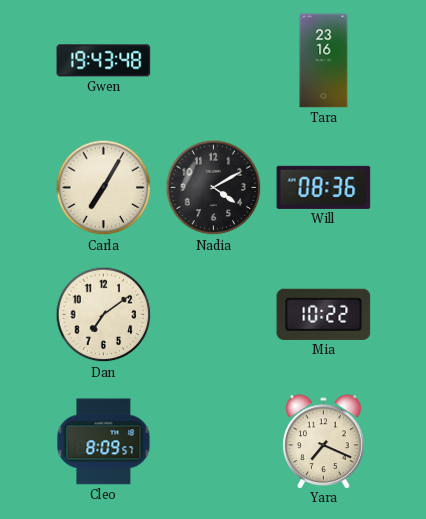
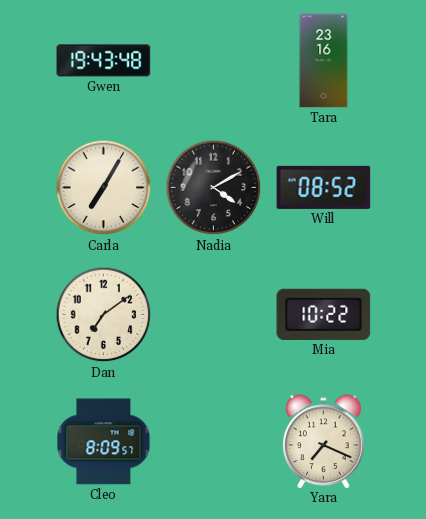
Will: 08:36 -> 08:52
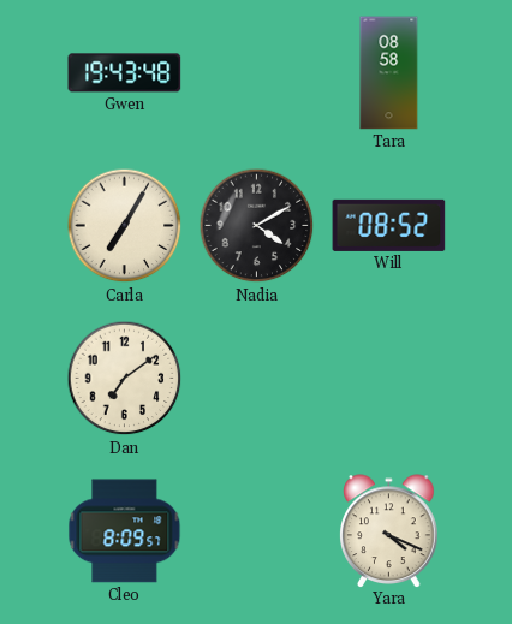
Tara: 23:16 -> 08:58
Mia: 10:22 -> none
Yara: 7:19 -> 4:19
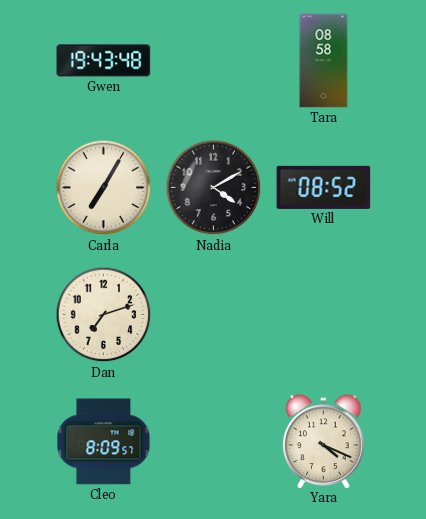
Dan: 7:09 -> 7:12
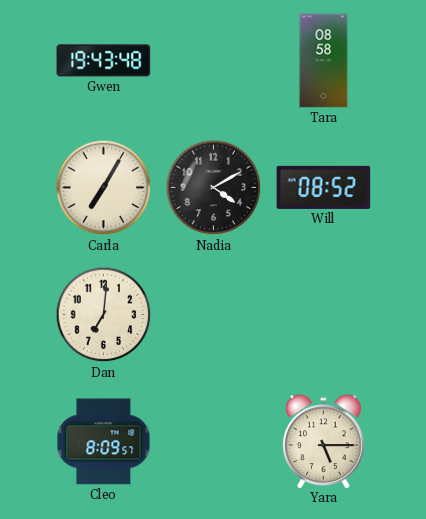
Dan: 7:12 -> 7:01
Yara: 4:19 -> 5:15
